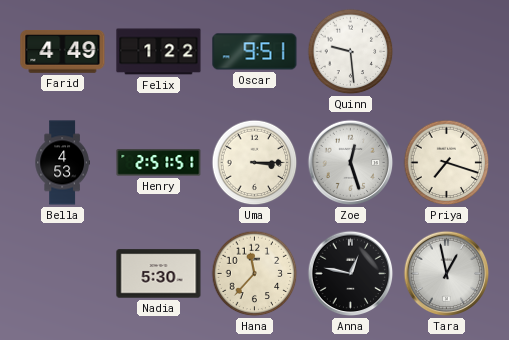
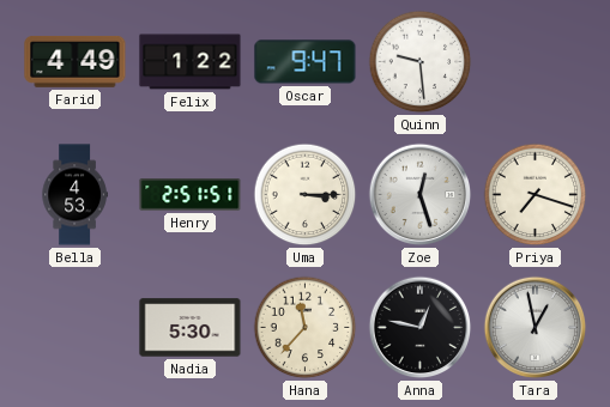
Oscar: 9:51 -> 9:47
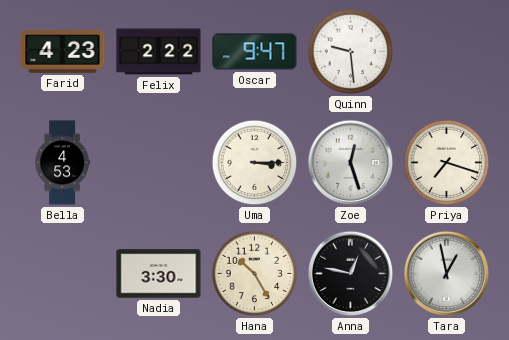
Farid: 4:49 -> 4:23
Felix: 1:22 -> 2:22
Henry: 2:51 -> none
Nadia: 5:30 -> 3:30
Hana: 11:37 -> 10:25
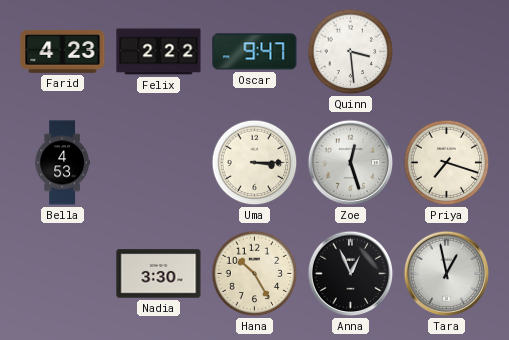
Quinn: 9:29 -> 3:29
Anna: 12:47 -> 12:56
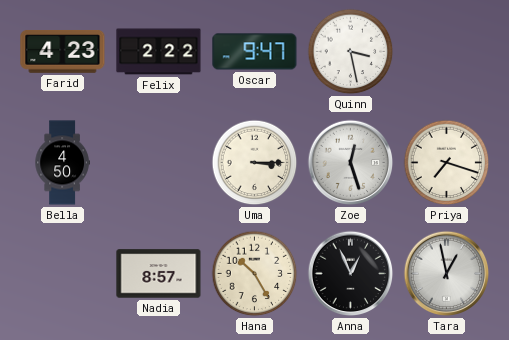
Quinn: 3:29 -> 3:28
Bella: 4:53 -> 4:50
Nadia: 3:30 -> 8:57
